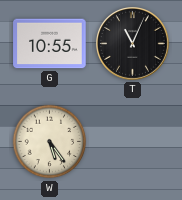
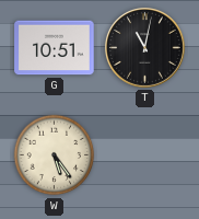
G: 10:55 -> 10:51
T: 11:04 -> 11:02
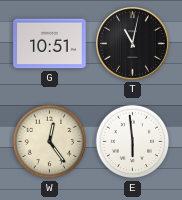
W: 5:24 -> 12:24
E: none -> 5:59
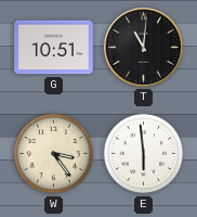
T: 11:02 -> 11:01
W: 12:24 -> 3:24
